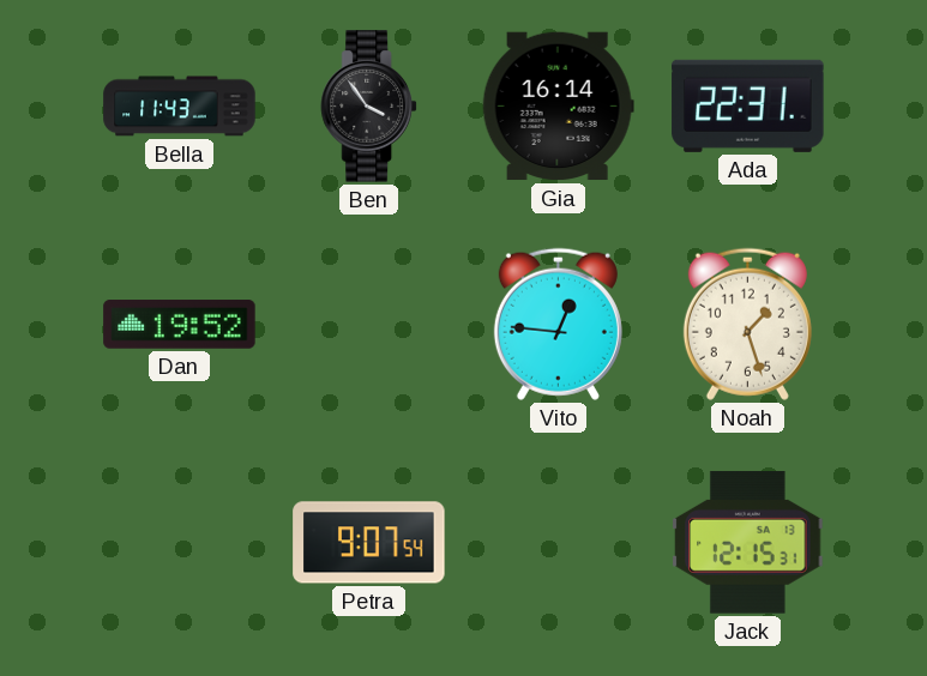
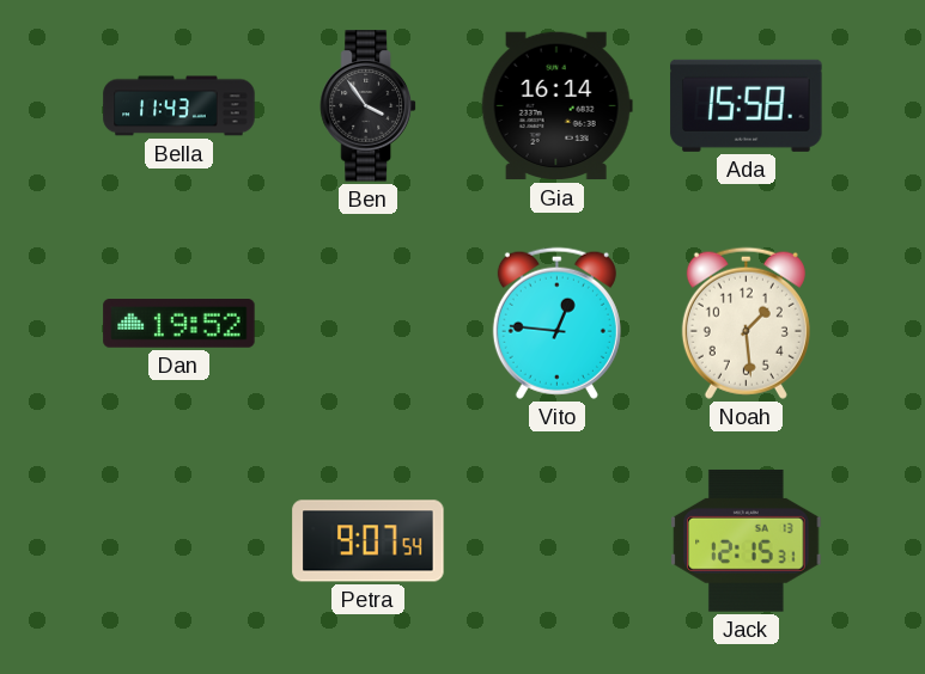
Ada: 22:31 -> 15:58
Noah: 1:27 -> 1:29
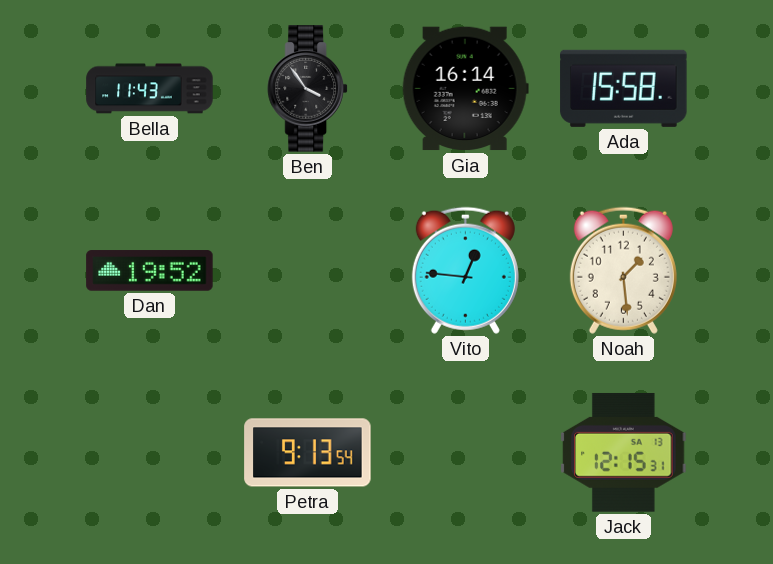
Petra: 9:07 -> 9:13
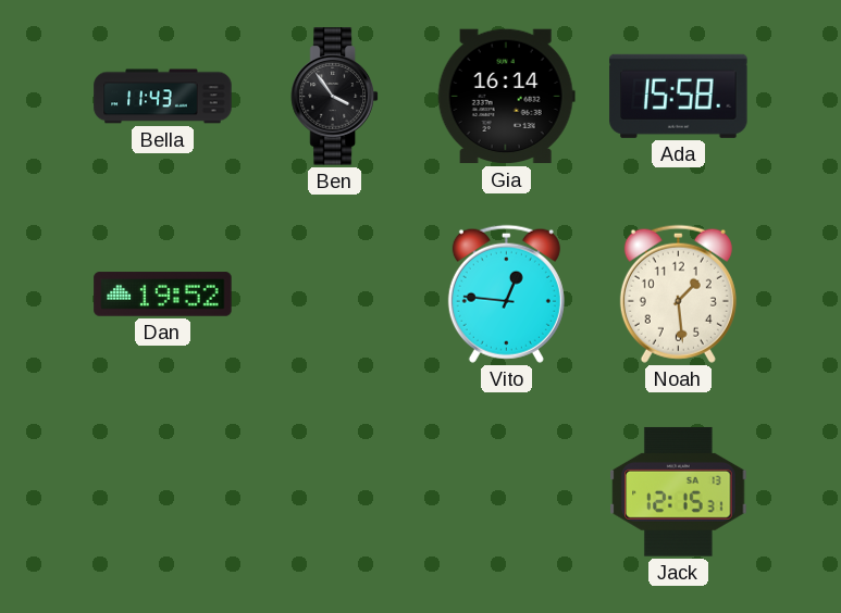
Petra: 9:13 -> none
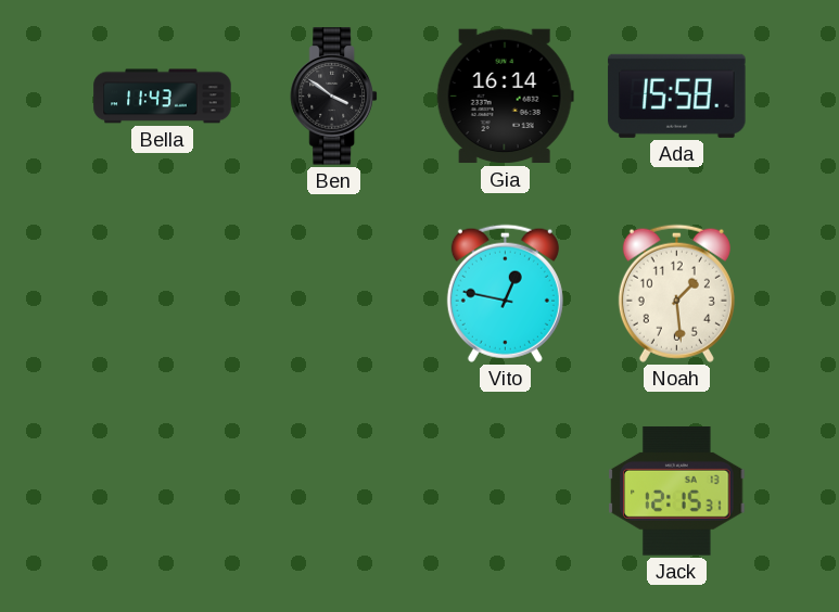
Ben: 3:54 -> 3:51
Dan: 19:52 -> none
Vito: 12:46 -> 12:47
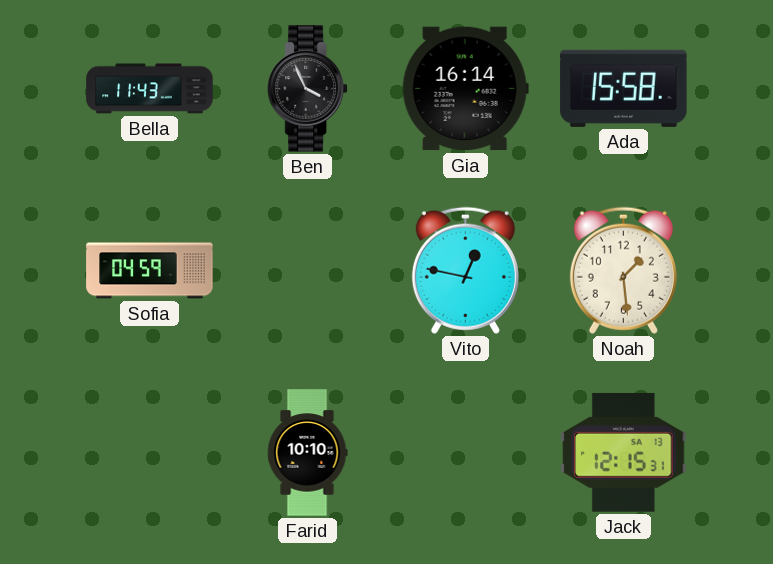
Ben: 3:51 -> 3:56
Sofia: none -> 04:59
Farid: none -> 10:10
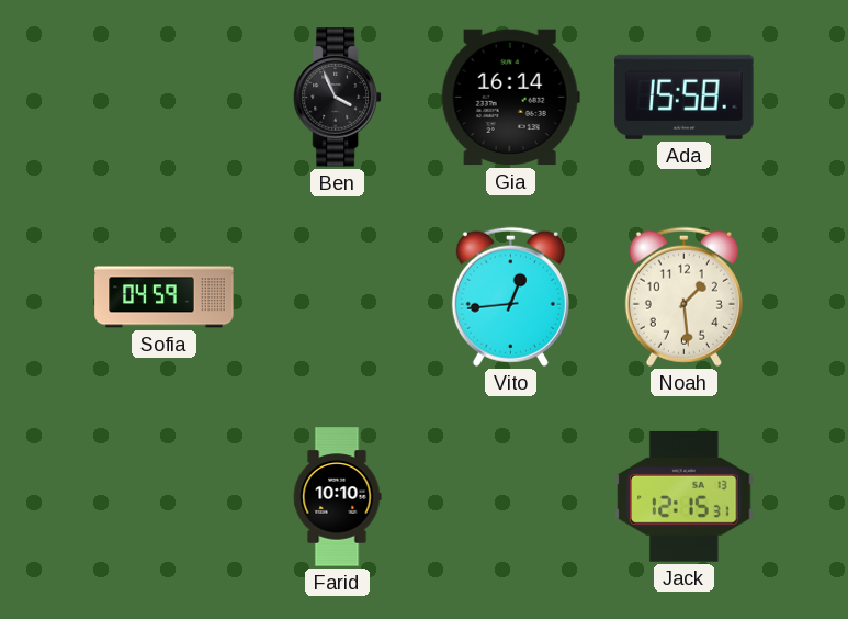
Bella: 11:43 -> none
Vito: 12:47 -> 12:44
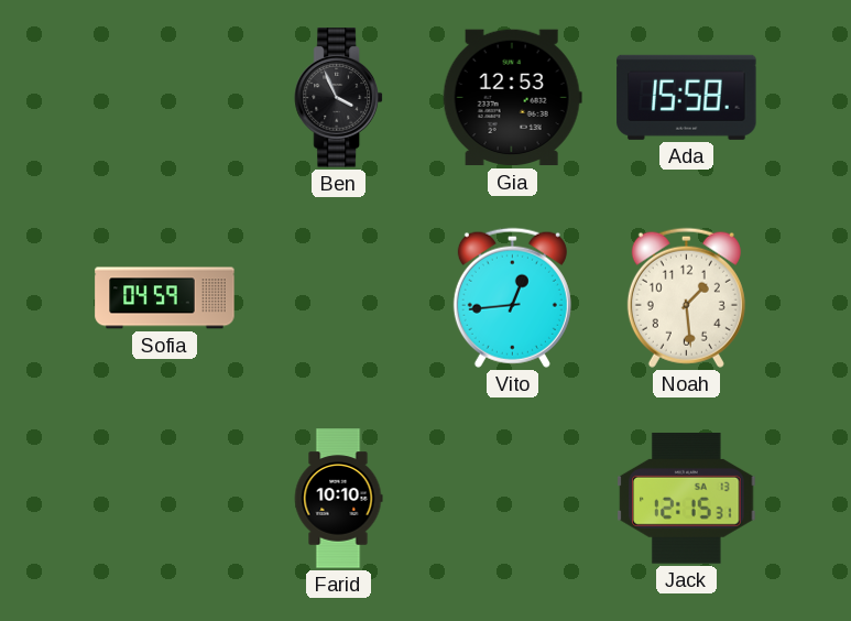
Gia: 16:14 -> 12:53
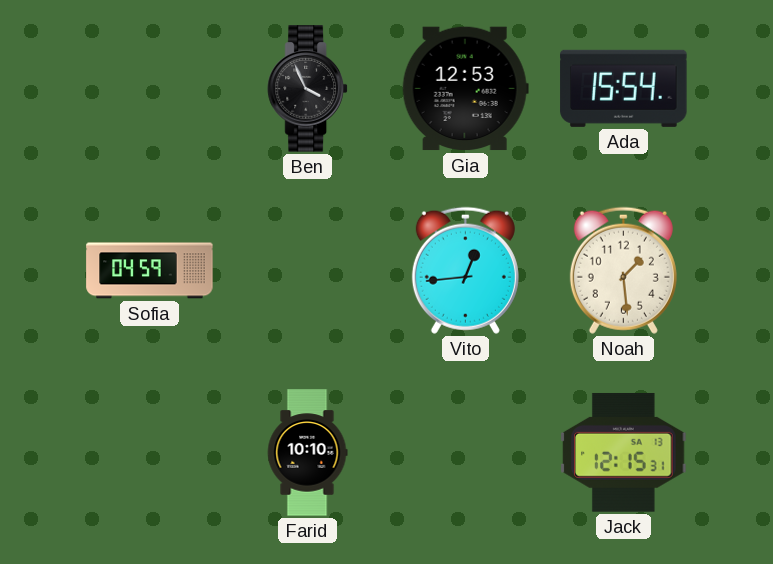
Ada: 15:58 -> 15:54
